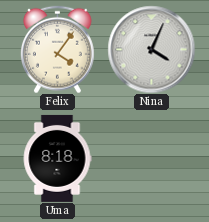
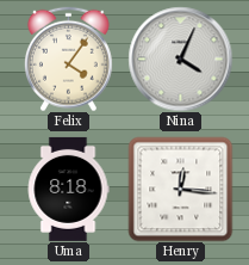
Henry: none -> 12:16
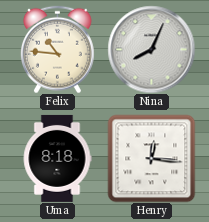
Felix: 4:06 -> 10:46
Nina: 4:04 -> 8:04
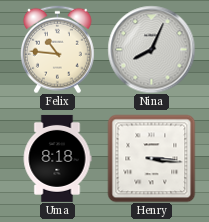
Henry: 12:16 -> 3:16
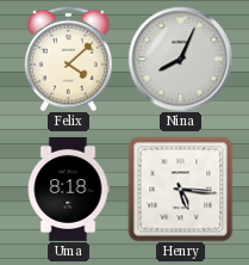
Felix: 10:46 -> 4:08
Henry: 3:16 -> 5:16
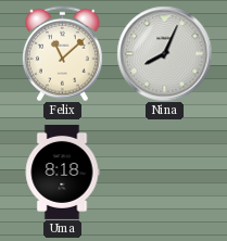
Felix: 4:08 -> 11:08
Henry: 5:16 -> none
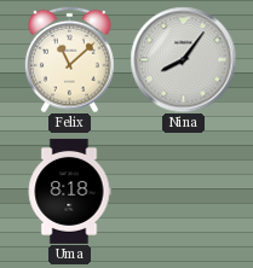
Nina: 8:04 -> 8:06
